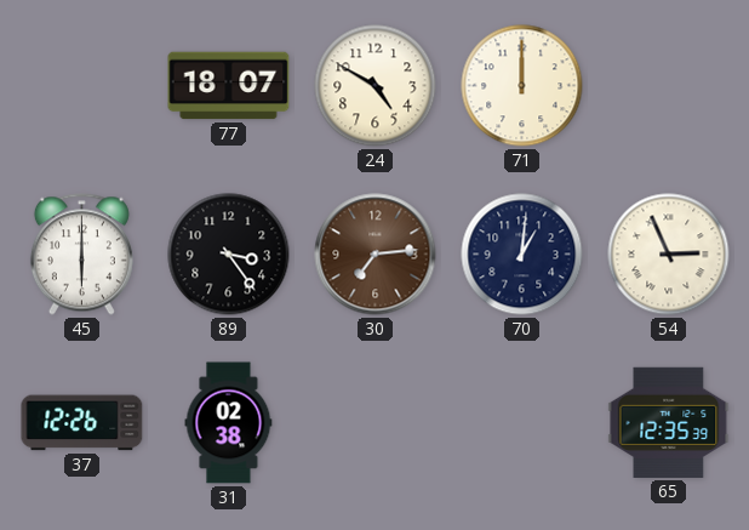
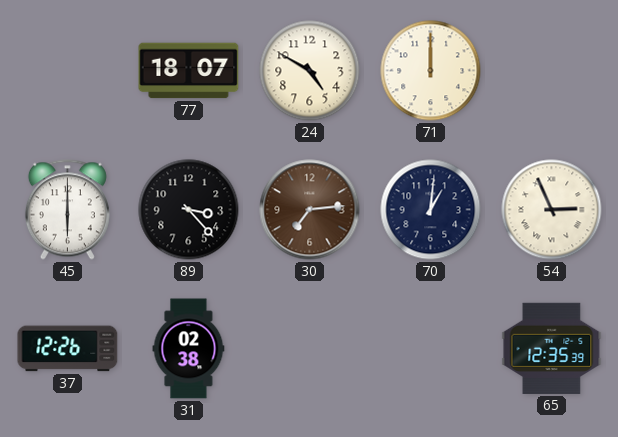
89: 3:24 -> 3:23
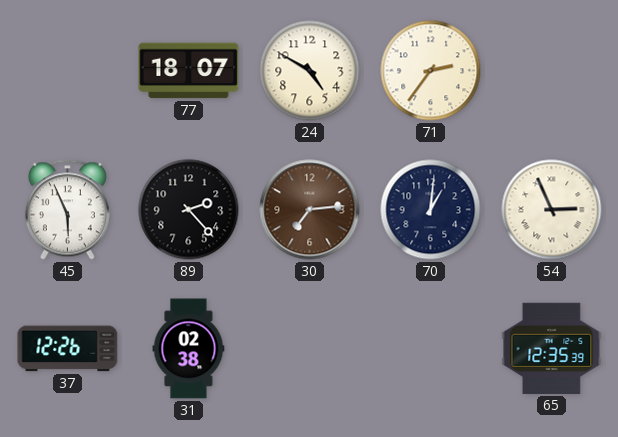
71: 12:00 -> 2:36
45: 6:00 -> 5:56
89: 3:23 -> 2:23
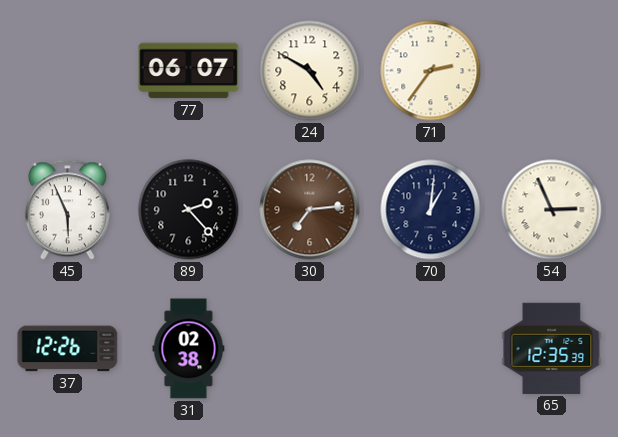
77: 18:07 -> 06:07
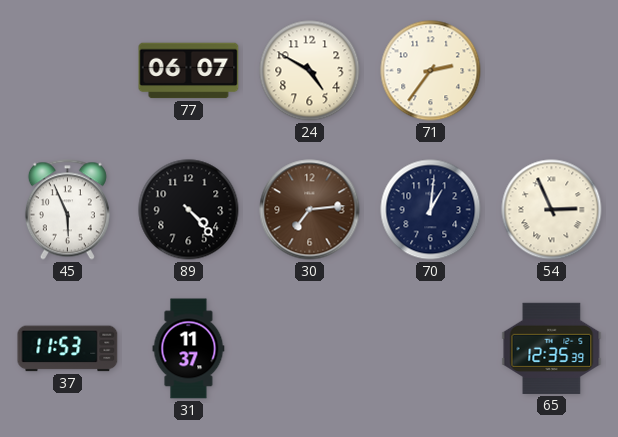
89: 2:23 -> 4:23
37: 12:26 -> 11:53
31: 02:38 -> 11:37
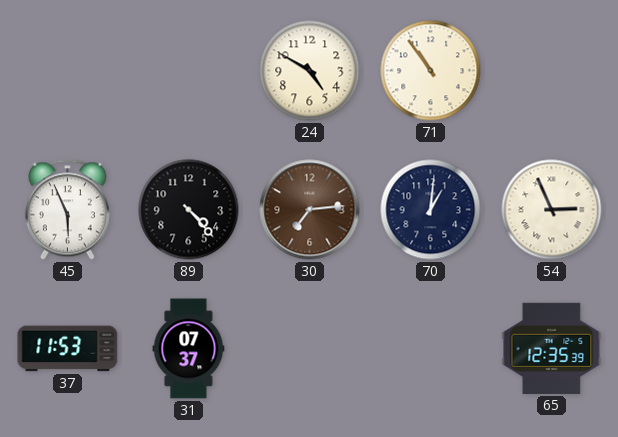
77: 06:07 -> none
71: 2:36 -> 10:54
31: 11:37 -> 07:37
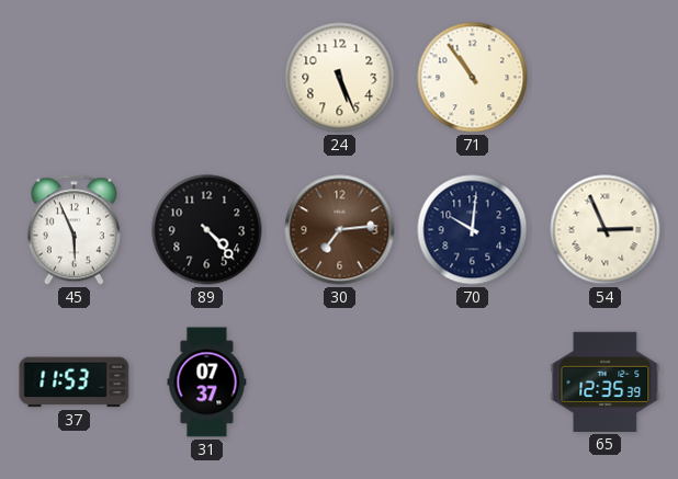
24: 4:50 -> 5:26
70: 1:01 -> 10:01
